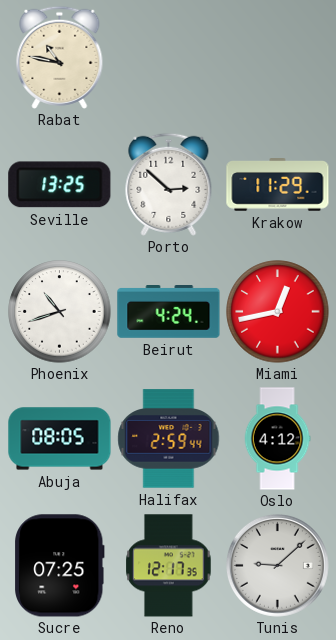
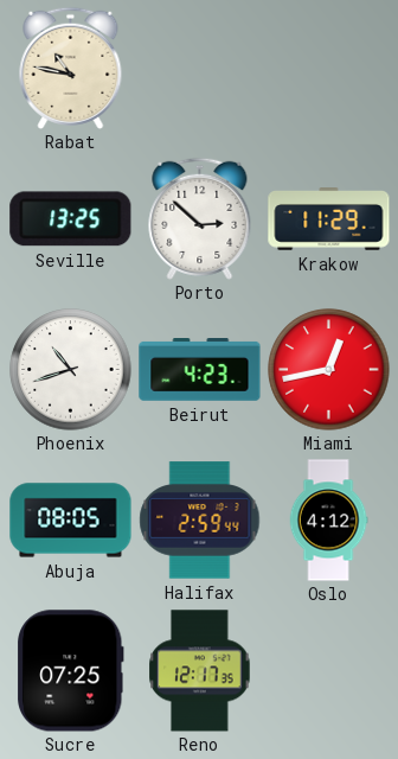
Beirut: 4:24 -> 4:23
Tunis: 9:08 -> none
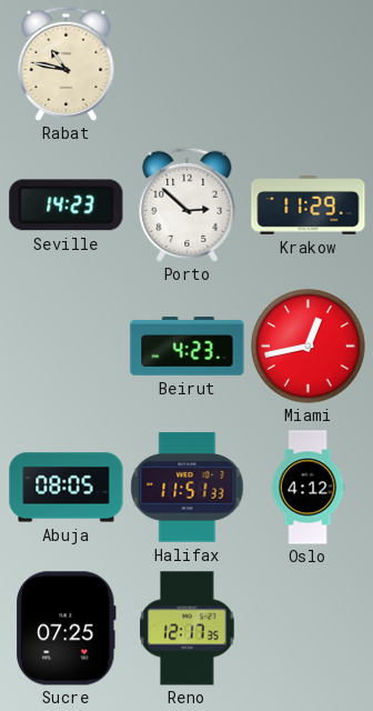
Seville: 13:25 -> 14:23
Phoenix: 10:42 -> none
Halifax: 2:59 -> 11:51
